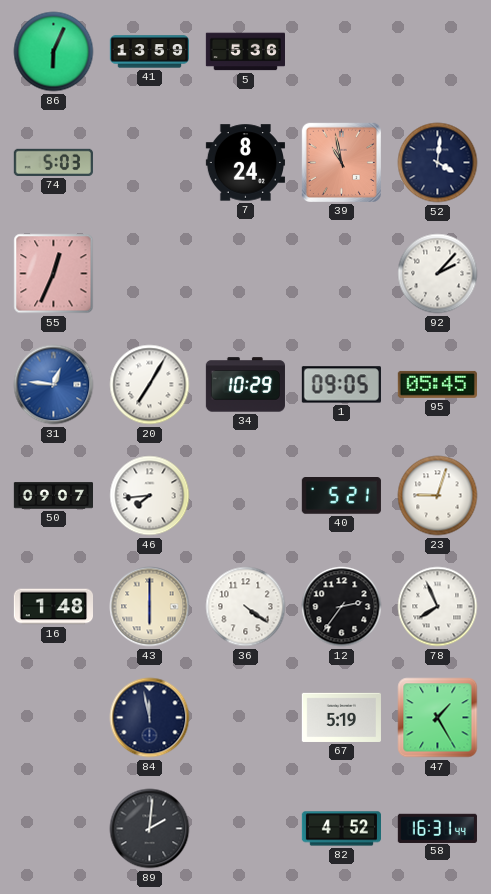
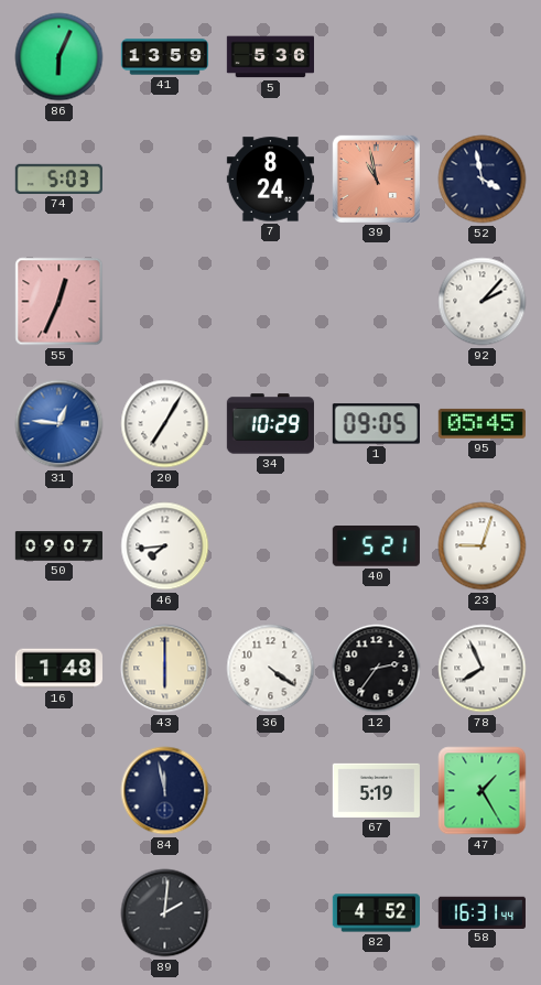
52: 4:01 -> 3:58
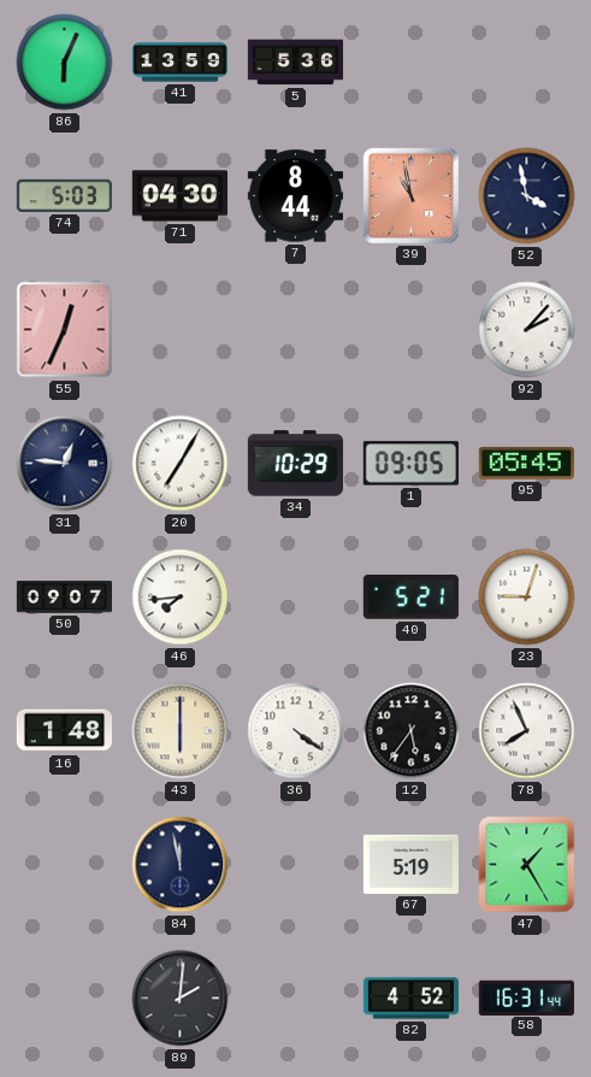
71: none -> 04:30
7: 8:24 -> 8:44
31 dial: blue -> navy
12: 2:36 -> 5:36
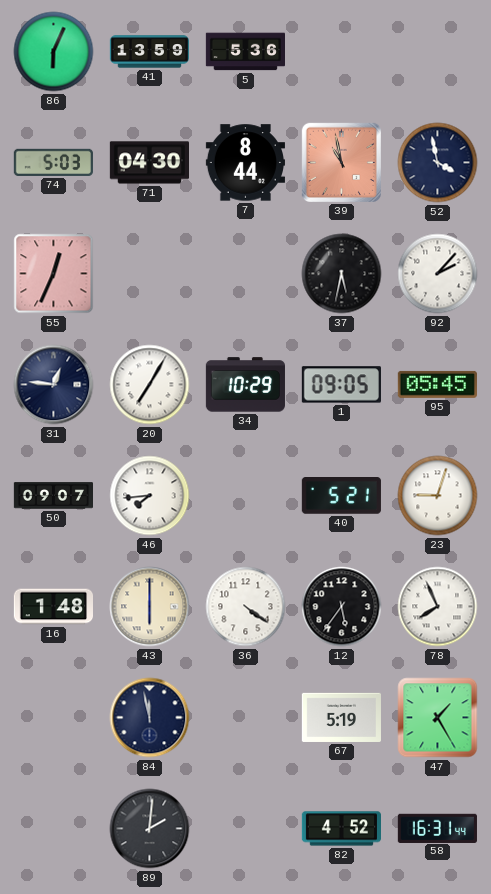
37: none -> 5:32
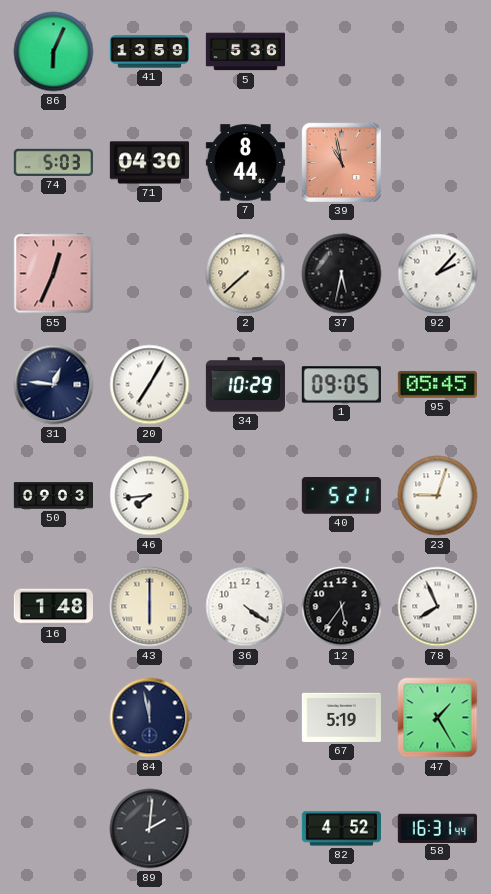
52: 3:58 -> none
2: none -> 7:38
50: 09:07 -> 09:03
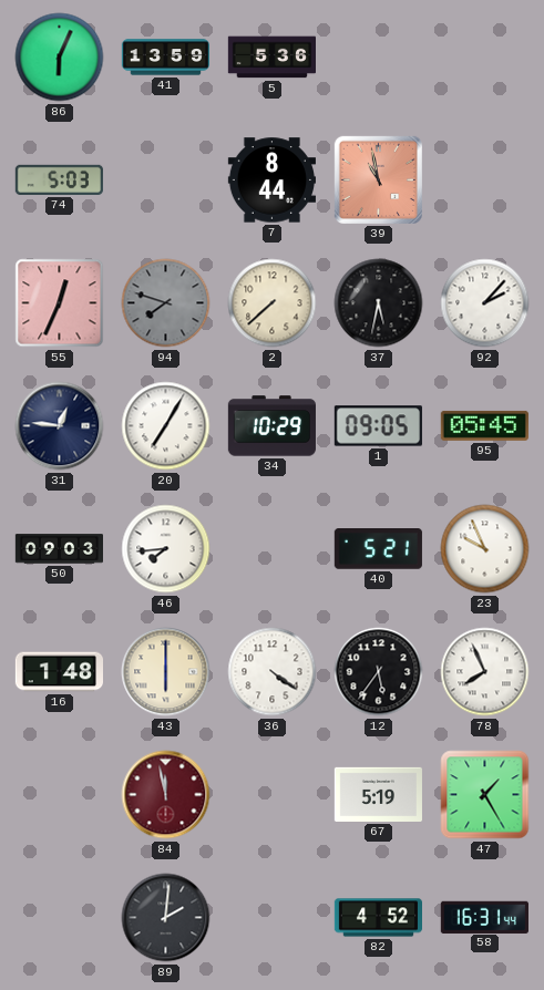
71: 04:30 -> none
94: none -> 7:48
23: 9:03 -> 9:56
84 dial: navy -> burgundy
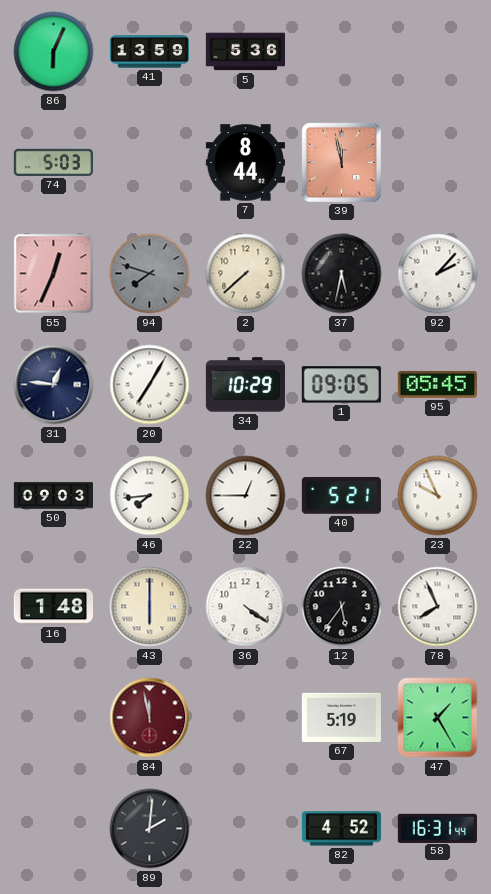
39: 10:58 -> 11:58
22: none -> 12:45
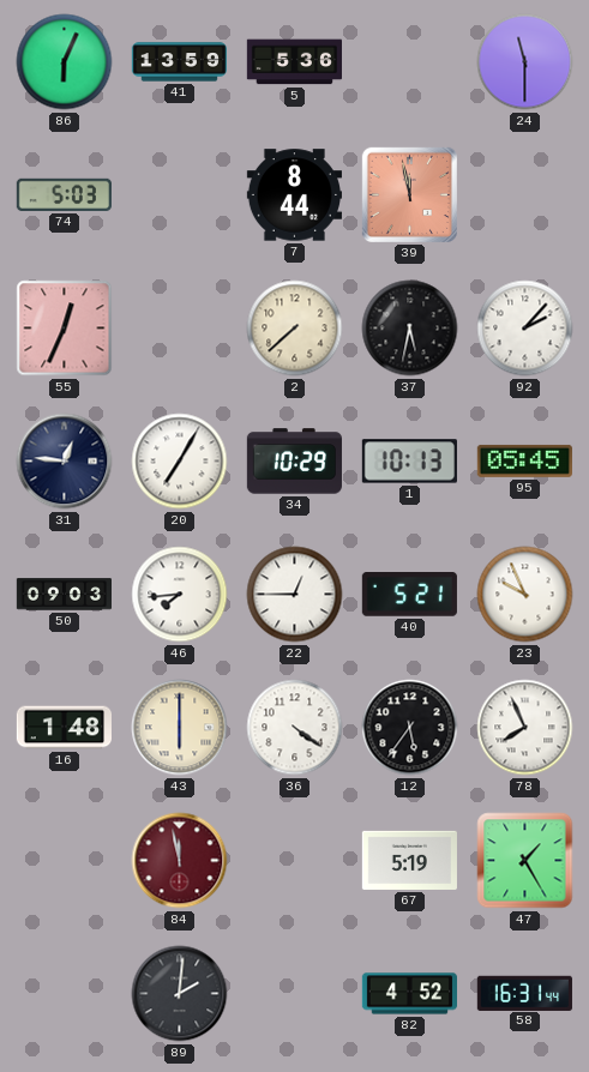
24: none -> 11:30
94: 7:48 -> none
1: 09:05 -> 10:13
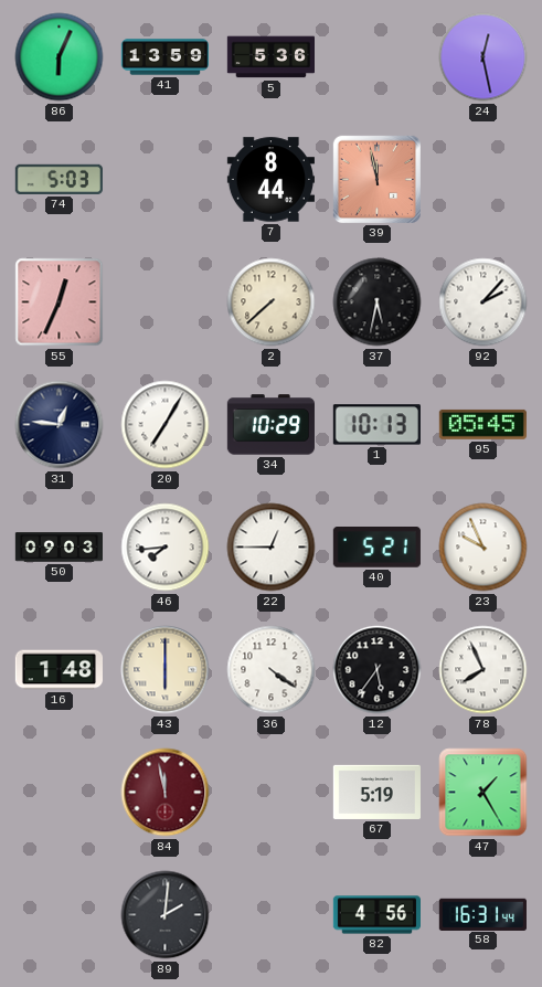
24: 11:30 -> 12:28
82: 4:52 -> 4:56
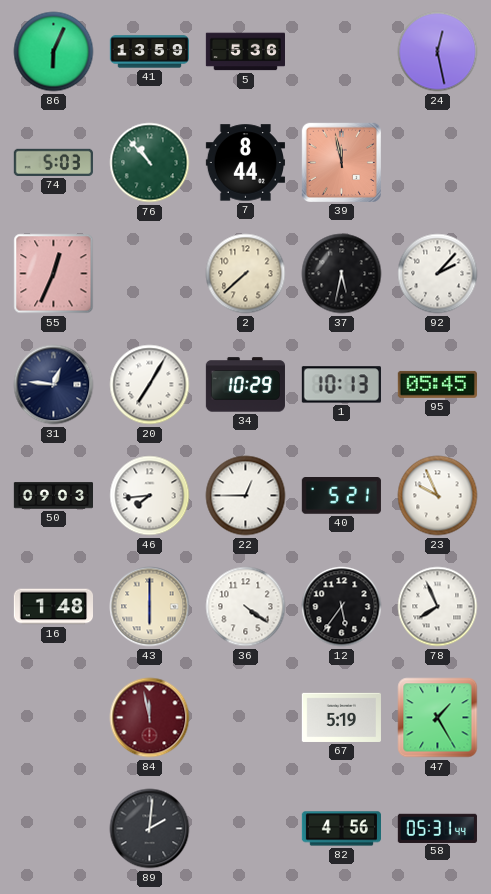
76: none -> 10:53
58: 16:31 -> 05:31
